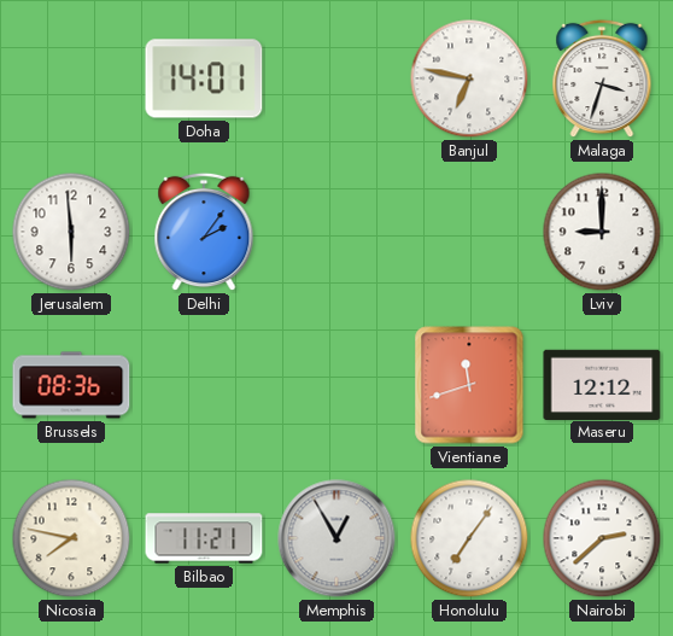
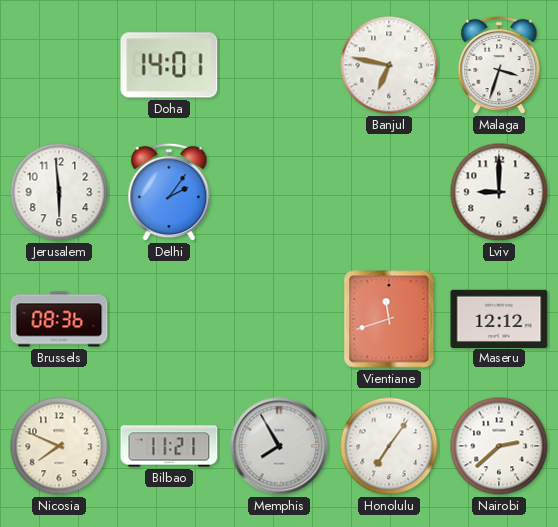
Nicosia: 7:47 -> 7:49
Memphis: 12:55 -> 7:55
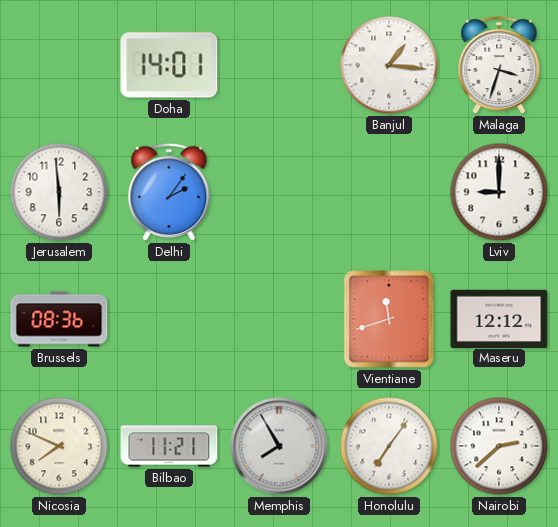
Banjul: 6:47 -> 1:16
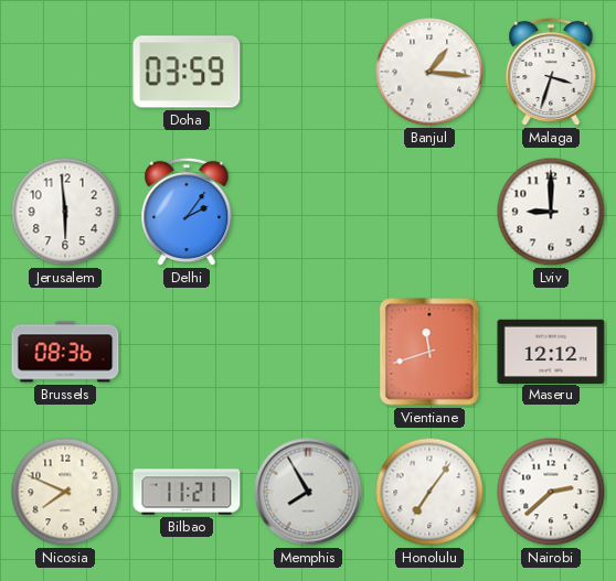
Doha: 14:01 -> 03:59
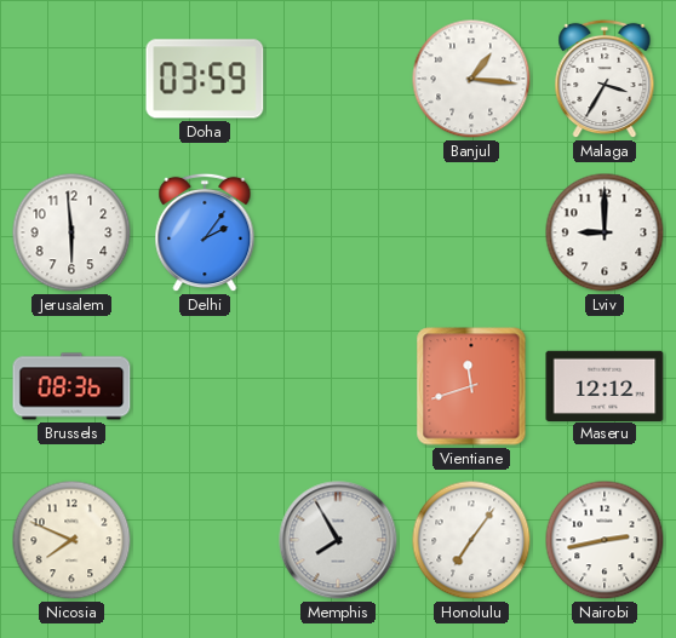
Malaga: 3:33 -> 3:35
Bilbao: 11:21 -> none
Nairobi: 2:38 -> 2:43
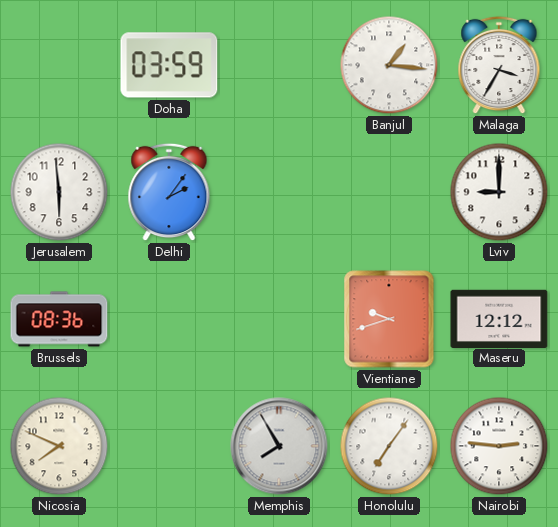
Vientiane: 11:42 -> 9:42
Nairobi: 2:43 -> 2:46
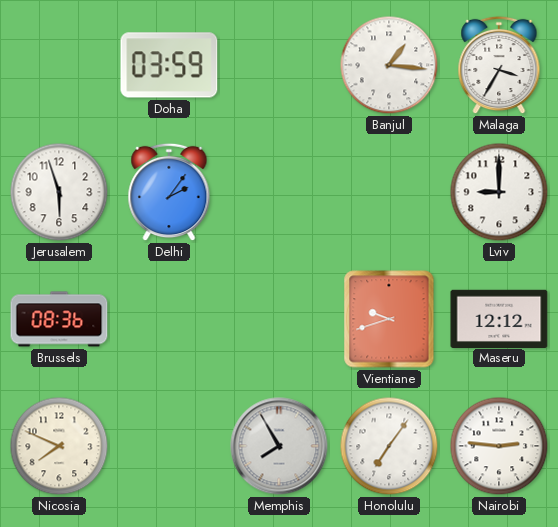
Jerusalem: 5:59 -> 5:57
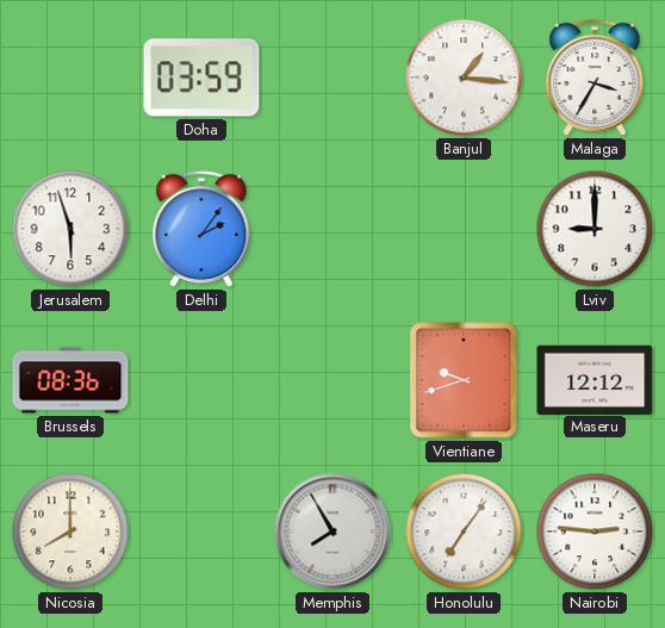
Nicosia: 7:49 -> 8:00
